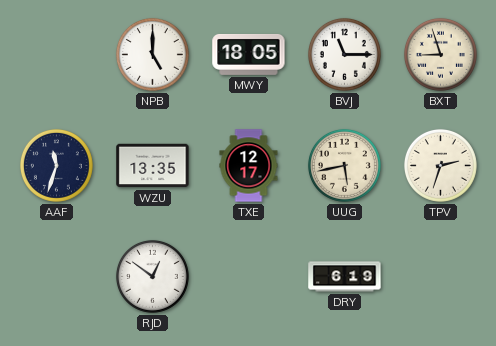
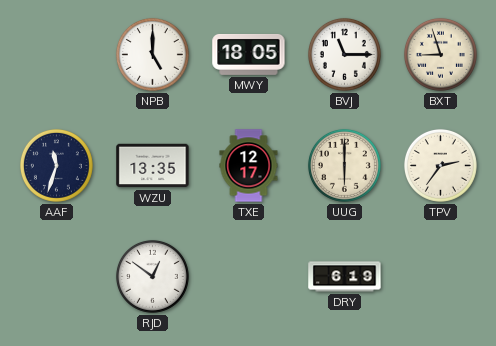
UUG: 5:43 -> 6:00
TPV: 2:33 -> 2:36
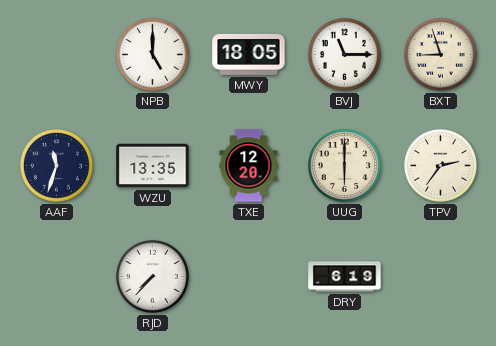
TXE: 12:17 -> 12:20
RJD: 12:51 -> 7:37
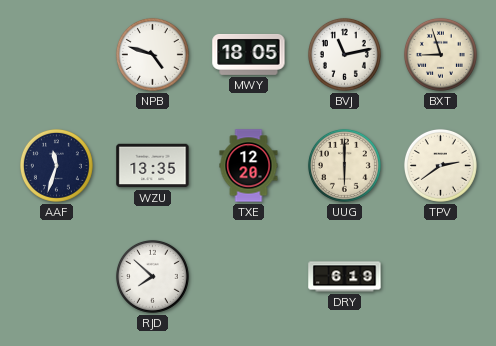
NPB: 5:00 -> 4:48
BVJ: 11:15 -> 11:13
TPV: 2:36 -> 2:39
RJD: 7:37 -> 7:52
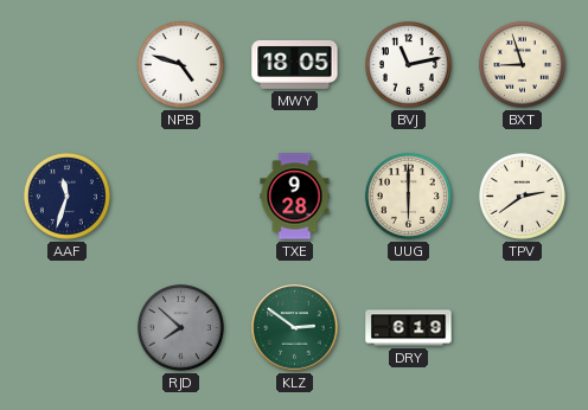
WZU: 13:35 -> none
TXE: 12:20 -> 9:28
RJD dial: white -> grey
KLZ: none -> 2:51
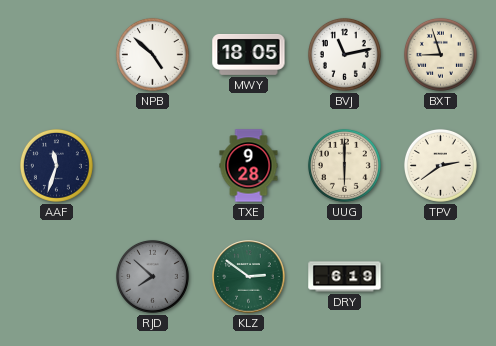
NPB: 4:48 -> 4:52
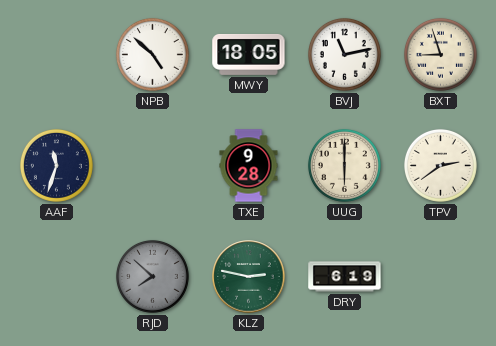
KLZ: 2:51 -> 2:47
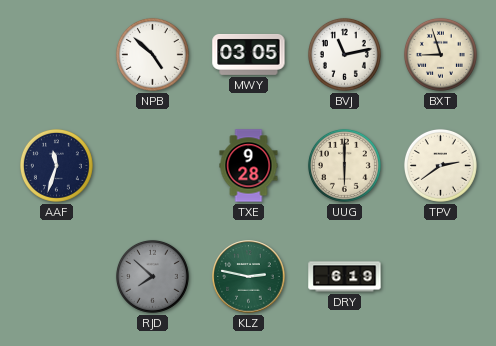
MWY: 18:05 -> 03:05
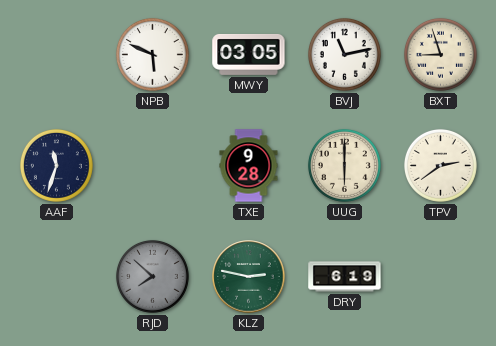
NPB: 4:52 -> 5:49
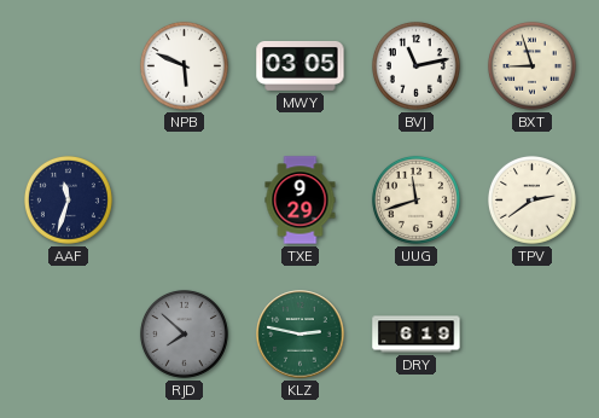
TXE: 9:28 -> 9:29
UUG: 6:00 -> 11:42
